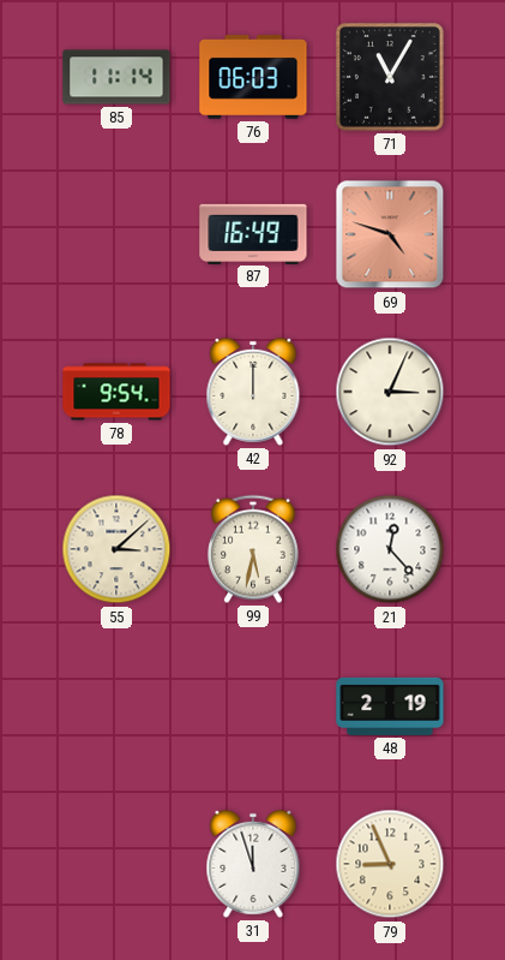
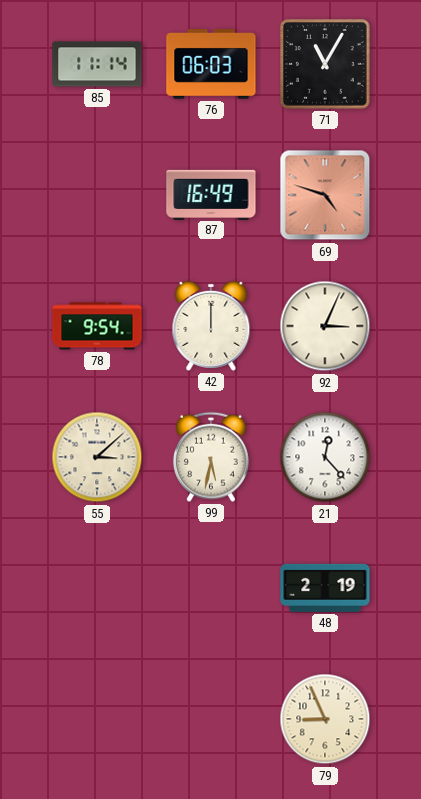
31: 11:57 -> none
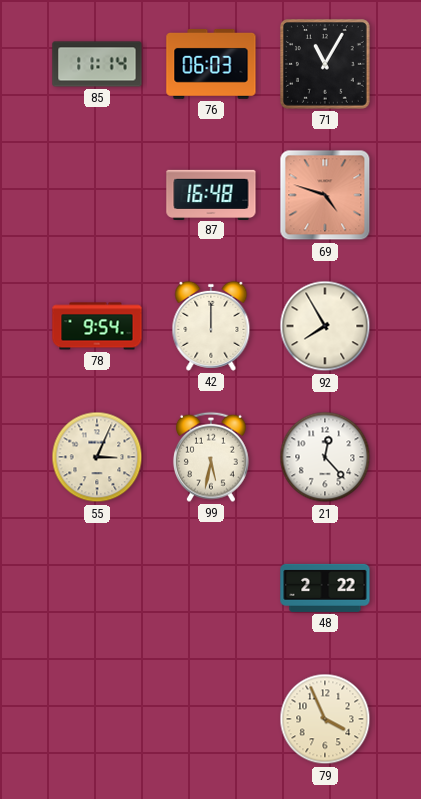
87: 16:49 -> 16:48
92: 3:04 -> 7:55
55: 3:08 -> 3:04
48: 2:19 -> 2:22
79: 8:56 -> 3:56
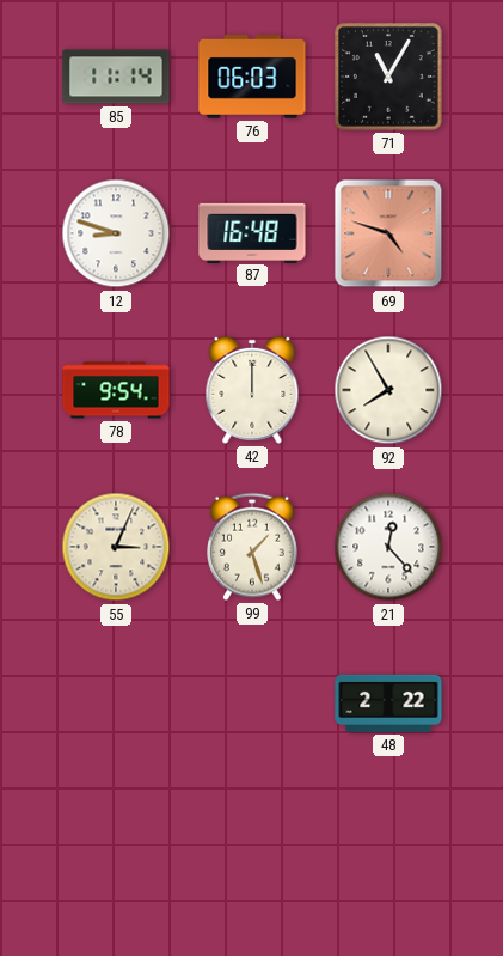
12: none -> 8:48
99: 5:32 -> 1:27
79: 3:56 -> none
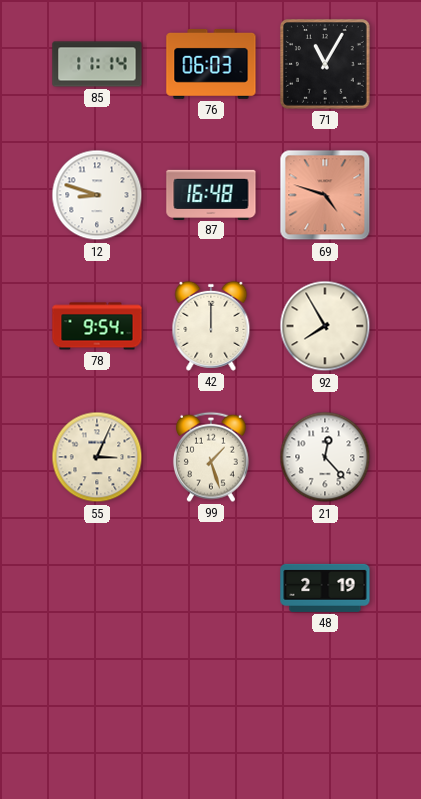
48: 2:22 -> 2:19
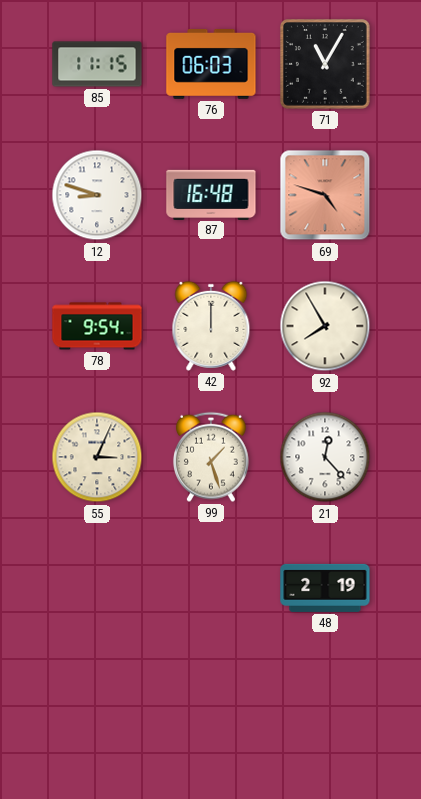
85: 11:14 -> 11:15
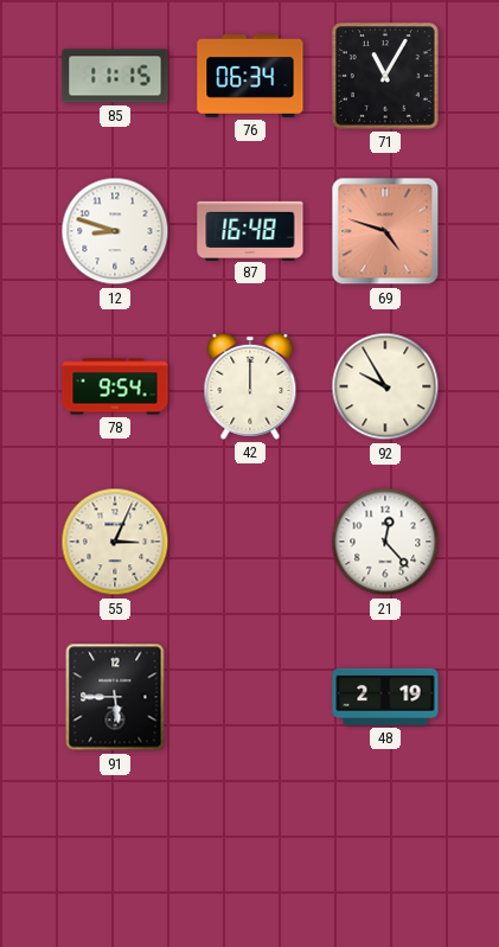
76: 06:03 -> 06:34
92: 7:55 -> 9:55
99: 1:27 -> none
91: none -> 5:45
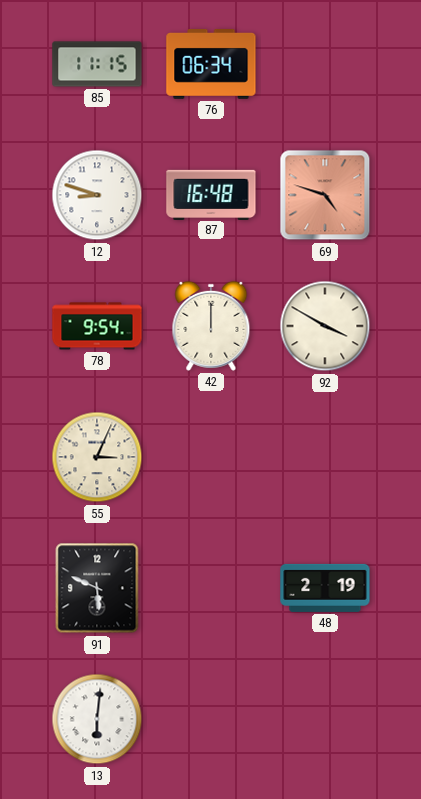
71: 11:05 -> none
92: 9:55 -> 3:50
21: 12:23 -> none
91: 5:45 -> 5:49
13: none -> 6:01
